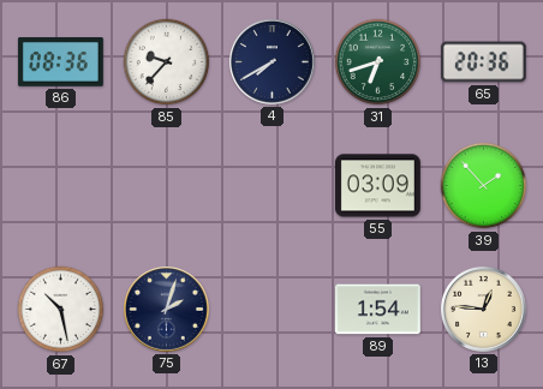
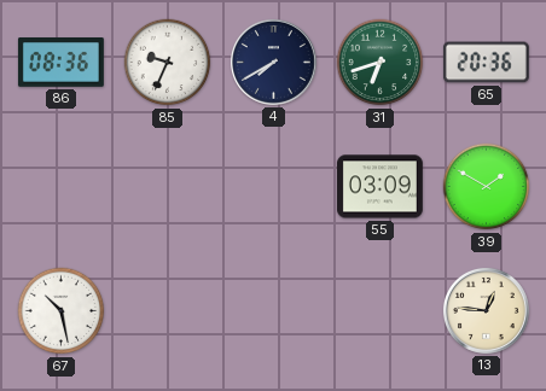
85: 9:37 -> 9:34
39: 1:53 -> 1:50
75: 2:03 -> none
89: 1:54 -> none
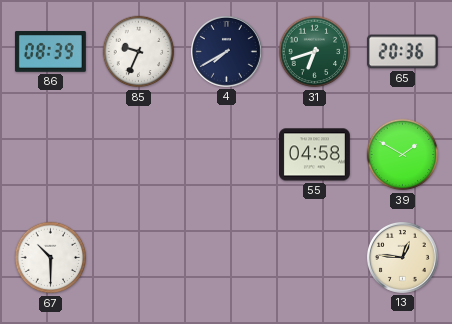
86: 08:36 -> 08:39
55: 03:09 -> 04:58
67: 10:28 -> 10:30
